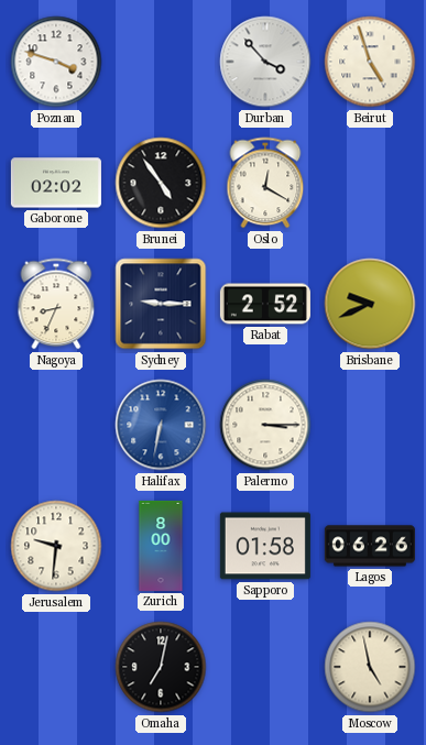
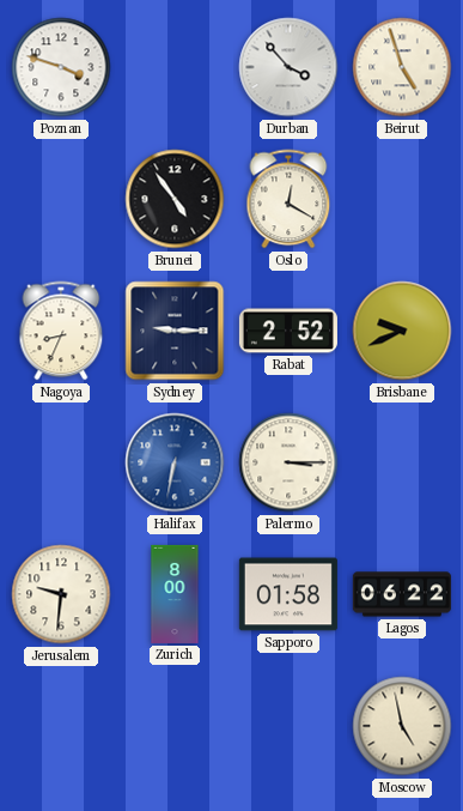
Gaborone: 02:02 -> none
Lagos: 06:26 -> 06:22
Omaha: 7:02 -> none
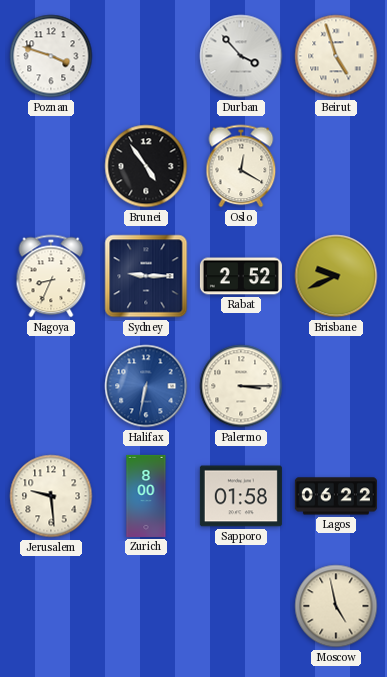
Jerusalem: 9:31 -> 9:29
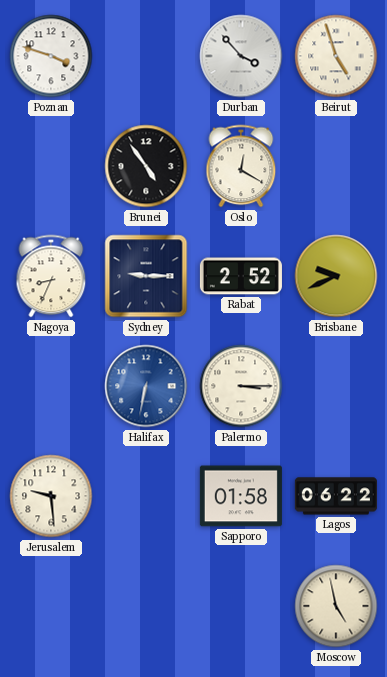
Zurich: 8:00 -> none
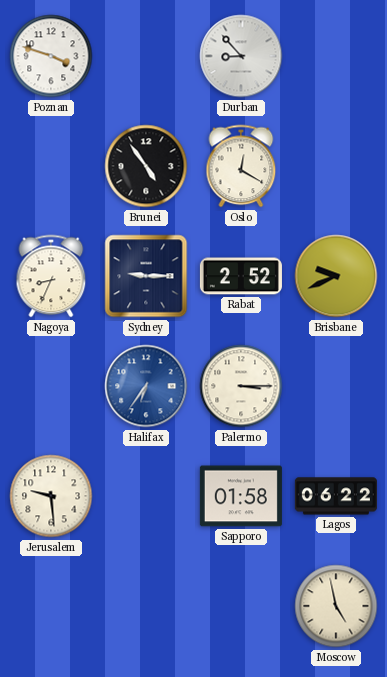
Durban: 3:53 -> 8:53
Beirut: 4:57 -> none
Halifax: 6:32 -> 6:36
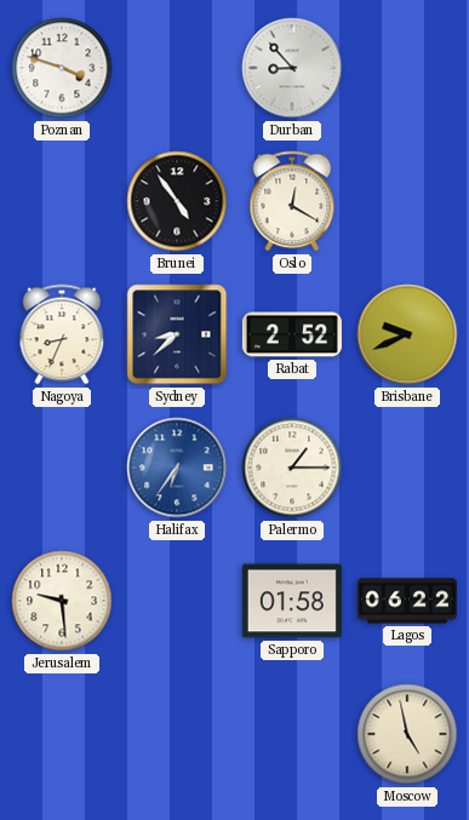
Sydney: 9:15 -> 8:38
Palermo: 3:15 -> 1:15
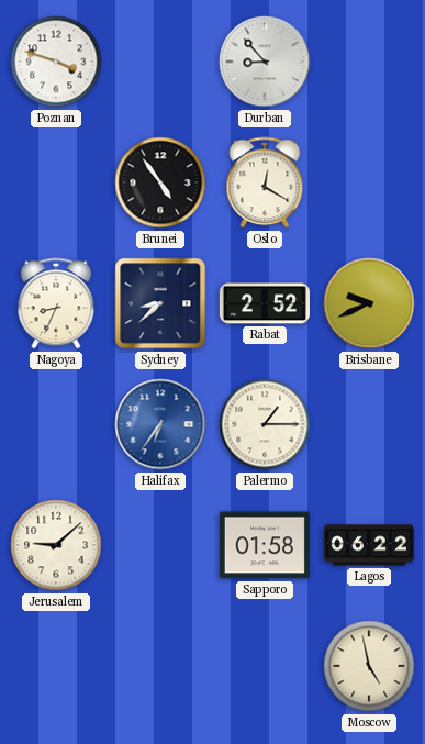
Jerusalem: 9:29 -> 9:08
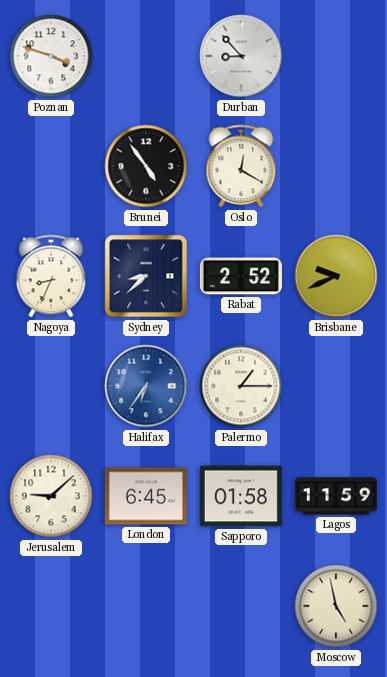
London: none -> 6:45
Lagos: 06:22 -> 11:59
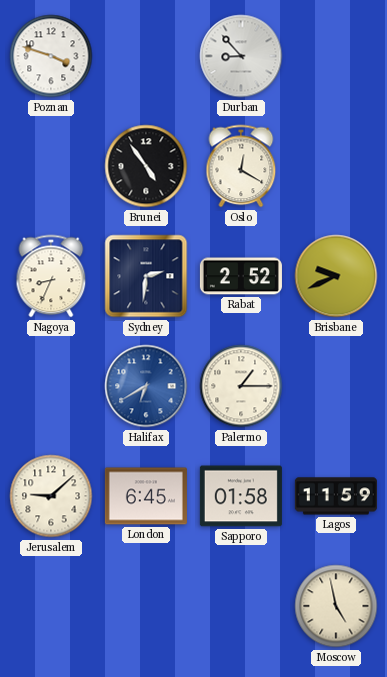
Sydney: 8:38 -> 2:31
Halifax: 6:36 -> 6:40
